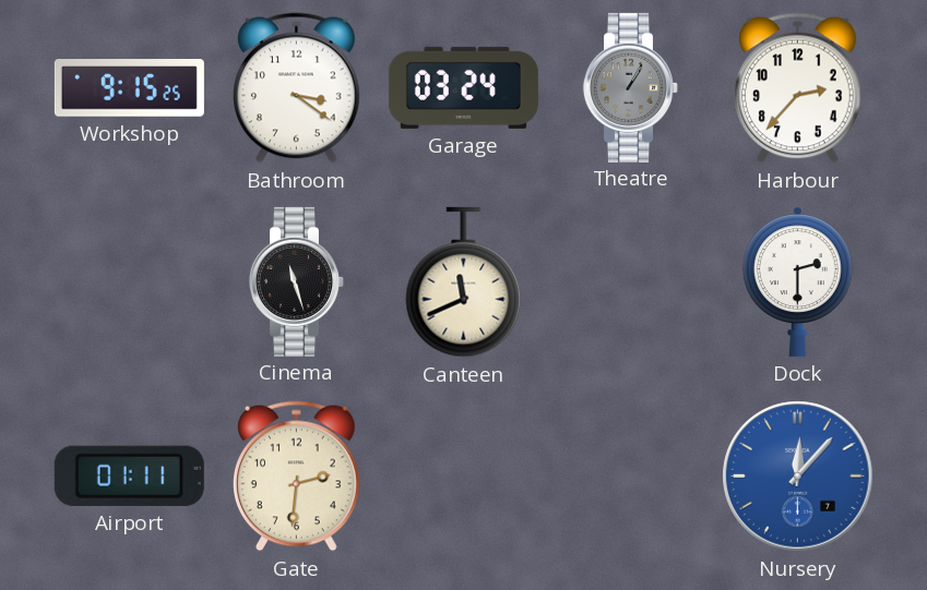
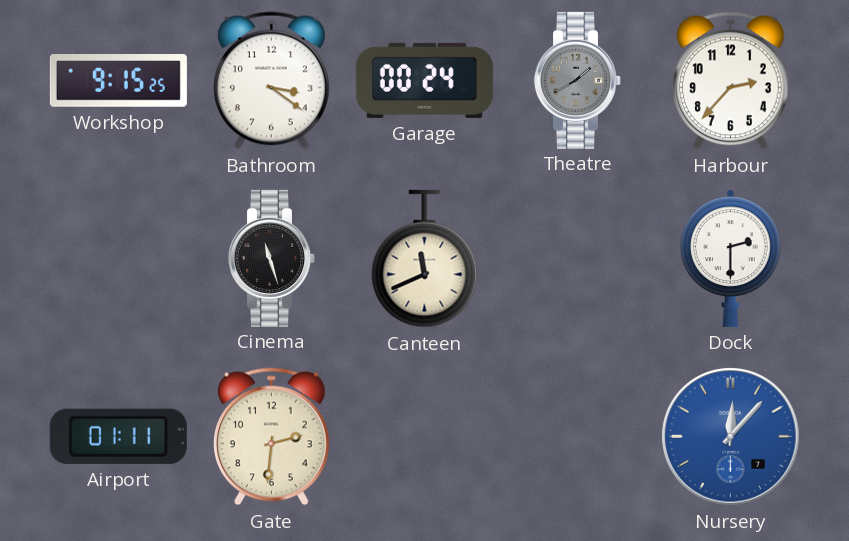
Garage: 03:24 -> 00:24
Theatre: 1:05 -> 1:40
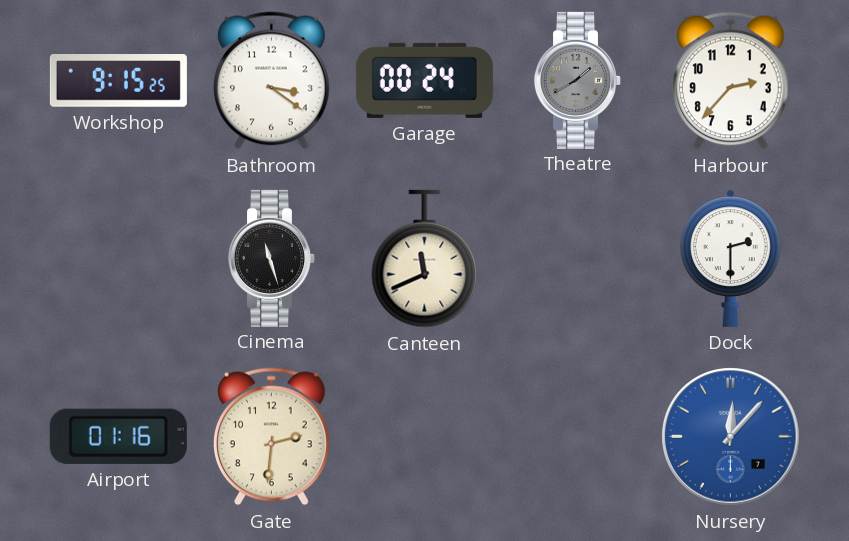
Airport: 01:11 -> 01:16
